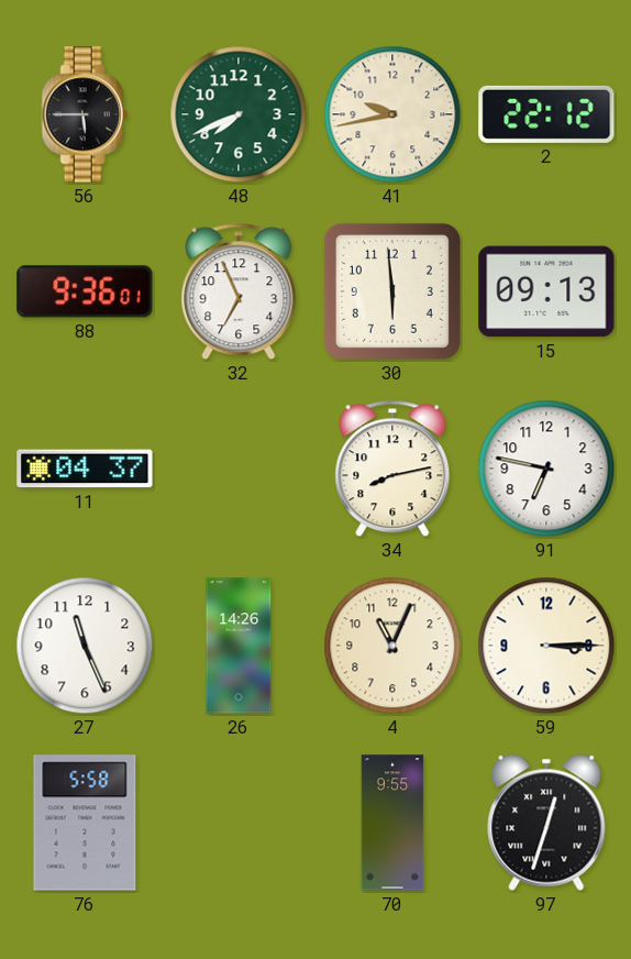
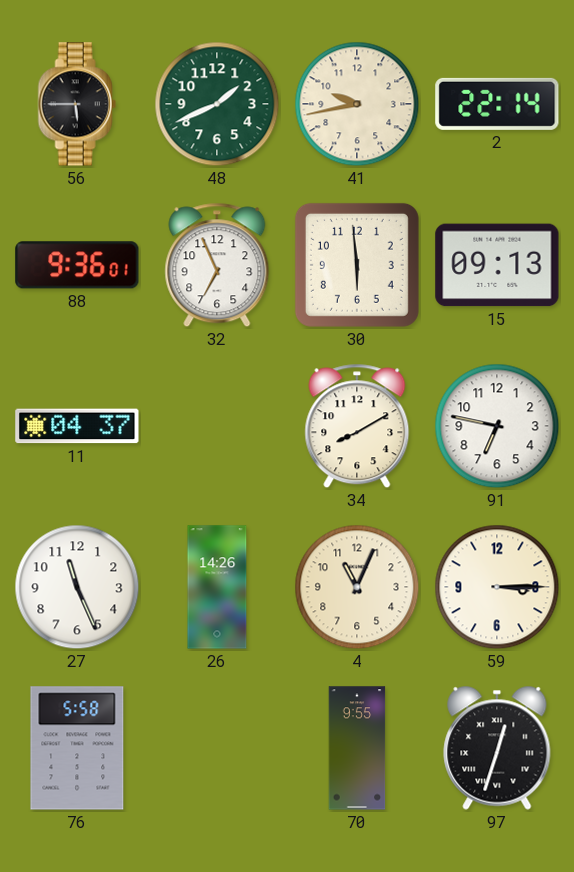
48: 7:41 -> 1:41
2: 22:12 -> 22:14
34: 8:13 -> 8:10
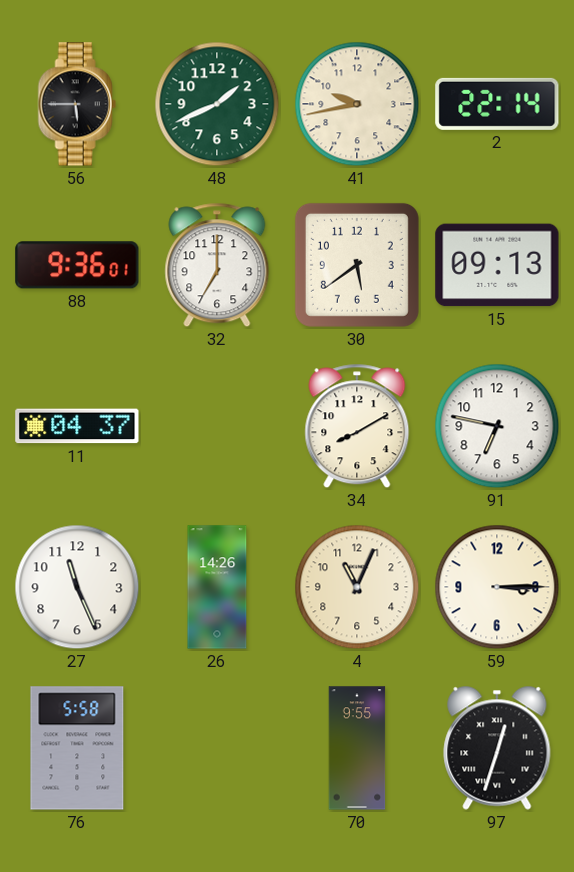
32: 6:56 -> 7:00
30: 5:59 -> 5:39
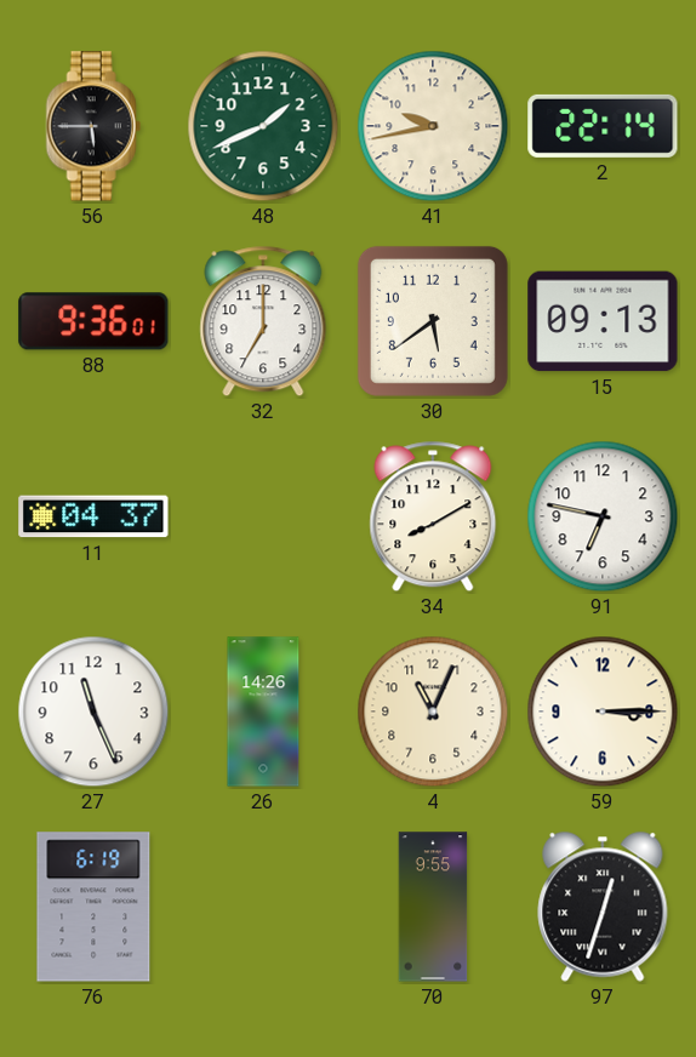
76: 5:58 -> 6:19
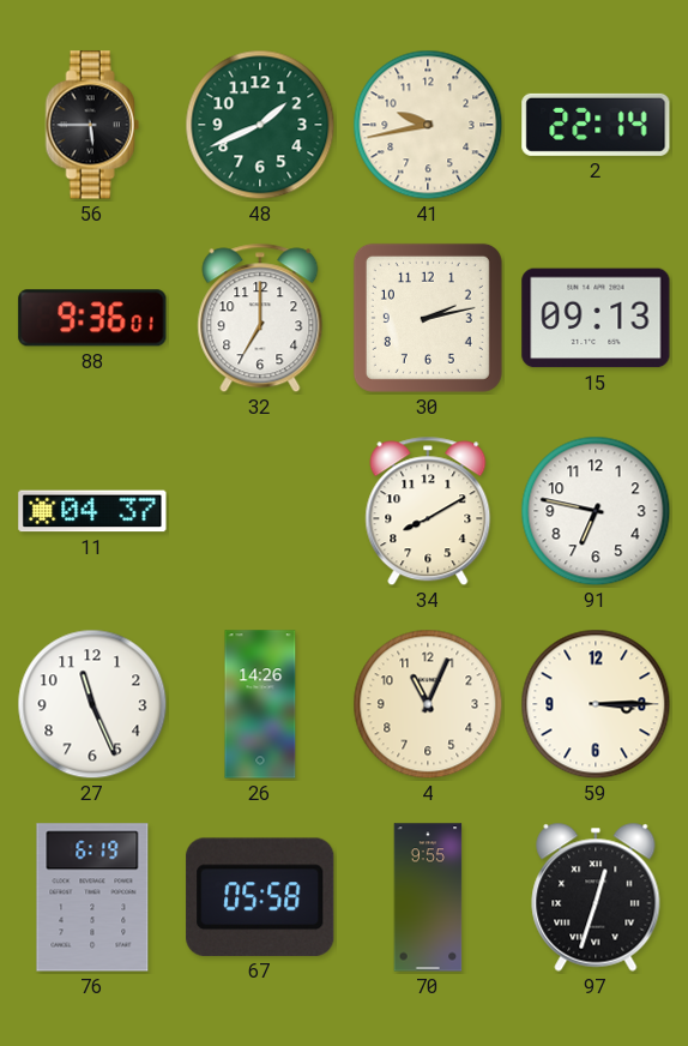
30: 5:39 -> 2:13
67: none -> 05:58
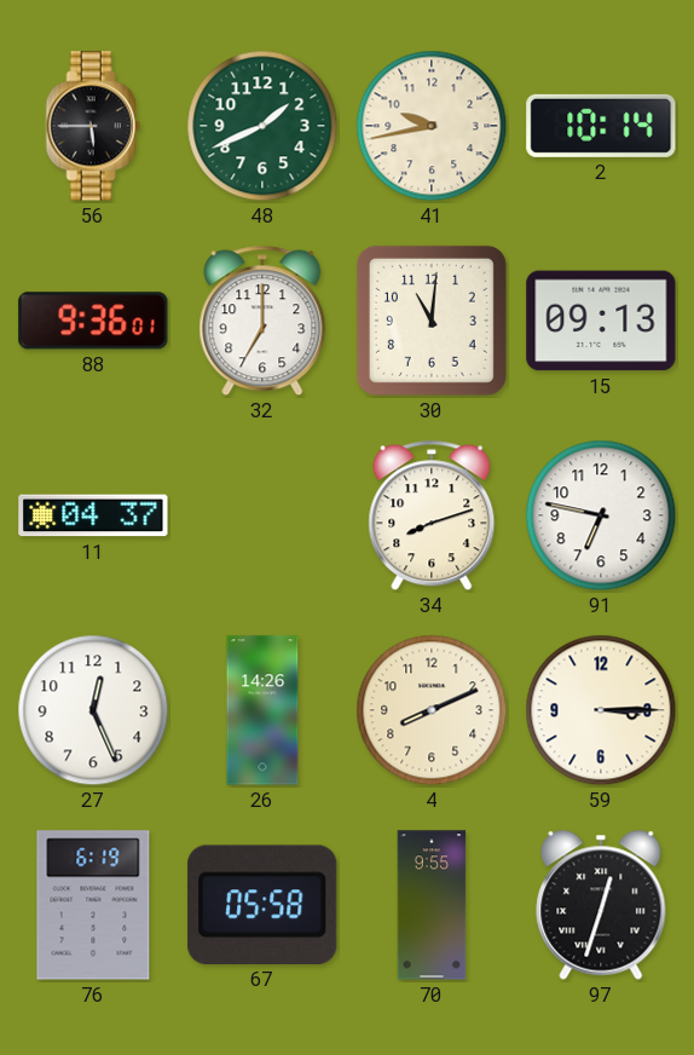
2: 22:14 -> 10:14
30: 2:13 -> 11:01
34: 8:10 -> 8:12
27: 11:26 -> 12:26
4: 11:04 -> 8:11
